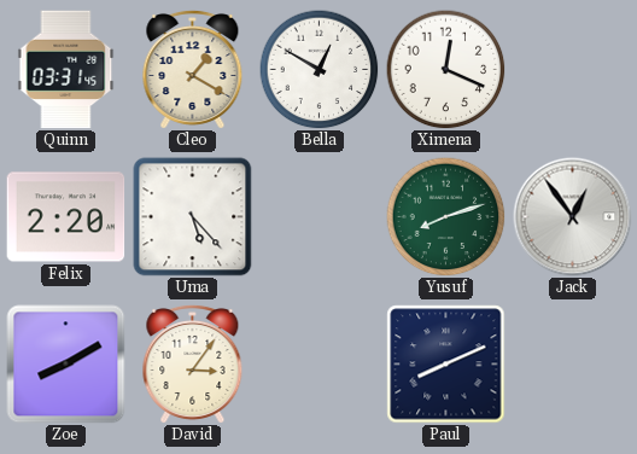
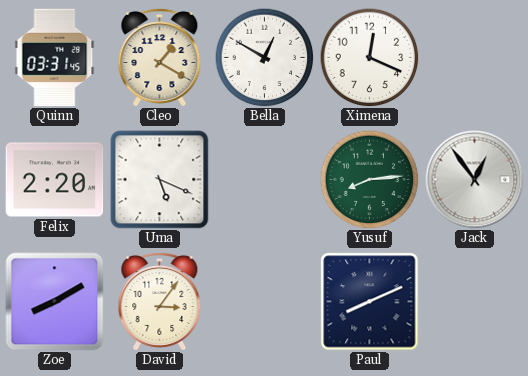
Uma: 5:23 -> 5:19
Yusuf: 8:12 -> 8:14
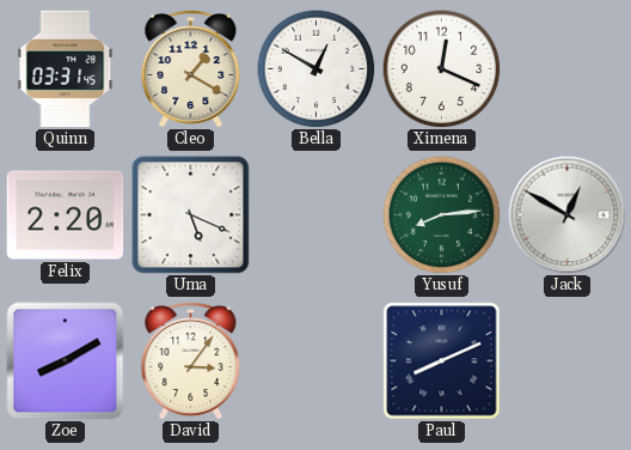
Jack: 12:54 -> 12:50
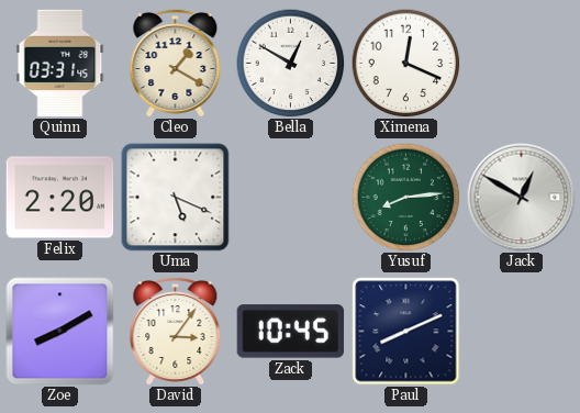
Zack: none -> 10:45
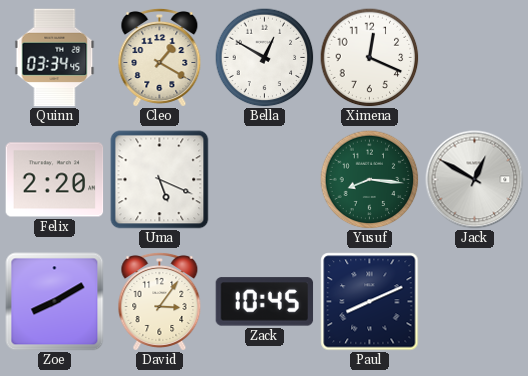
Quinn: 03:31 -> 03:34
Yusuf: 8:14 -> 8:16
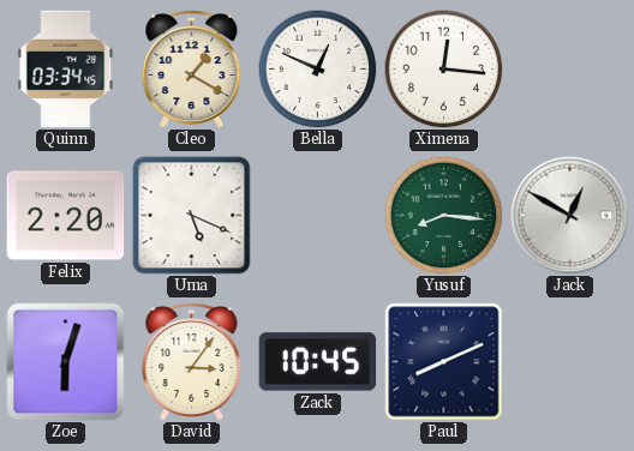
Bella: 12:50 -> 12:49
Ximena: 12:19 -> 12:16
Zoe: 8:10 -> 6:03
